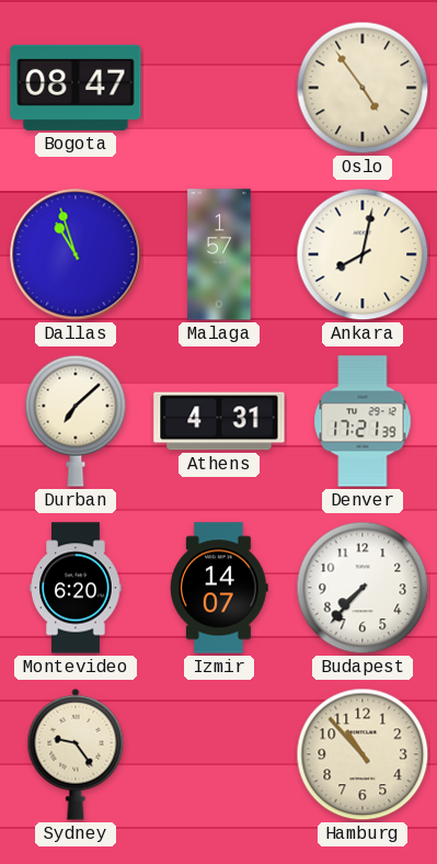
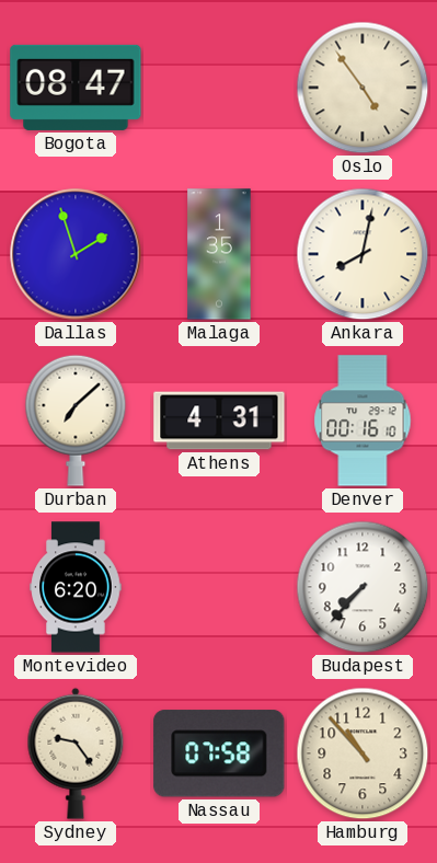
Dallas: 10:57 -> 1:57
Malaga: 1:57 -> 1:35
Denver: 17:21 -> 00:16
Izmir: 14:07 -> none
Nassau: none -> 07:58
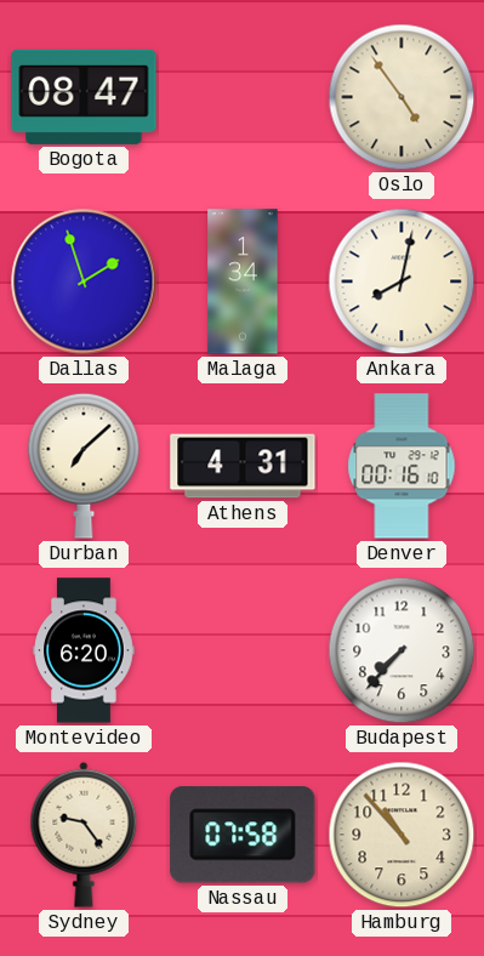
Malaga: 1:35 -> 1:34
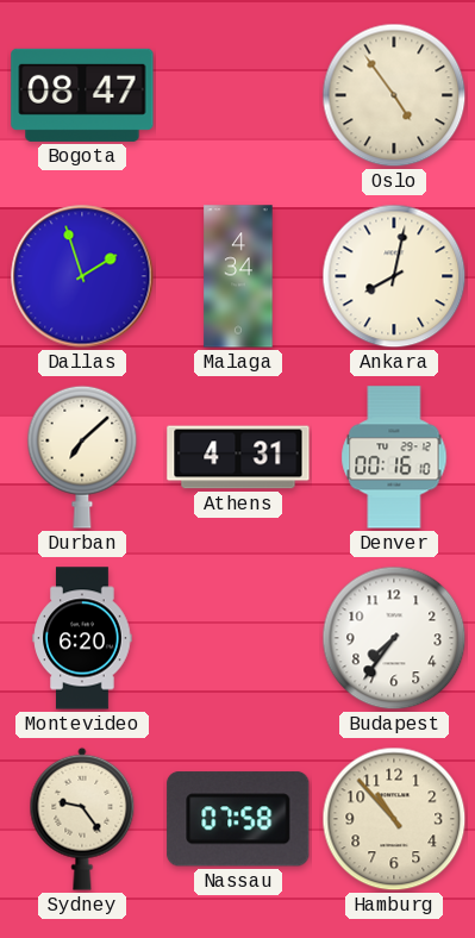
Malaga: 1:34 -> 4:34
Budapest: 7:37 -> 7:36
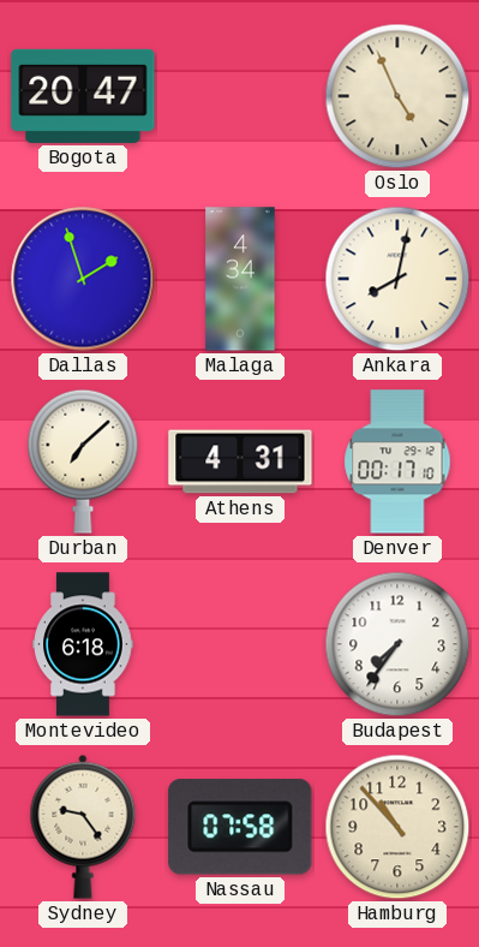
Bogota: 08:47 -> 20:47
Oslo: 4:54 -> 4:56
Denver: 00:16 -> 00:17
Montevideo: 6:20 -> 6:18
